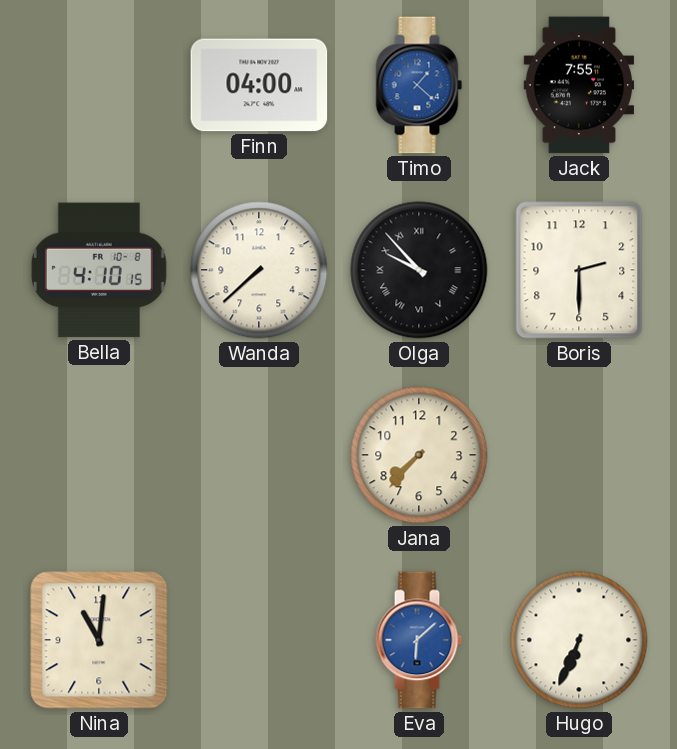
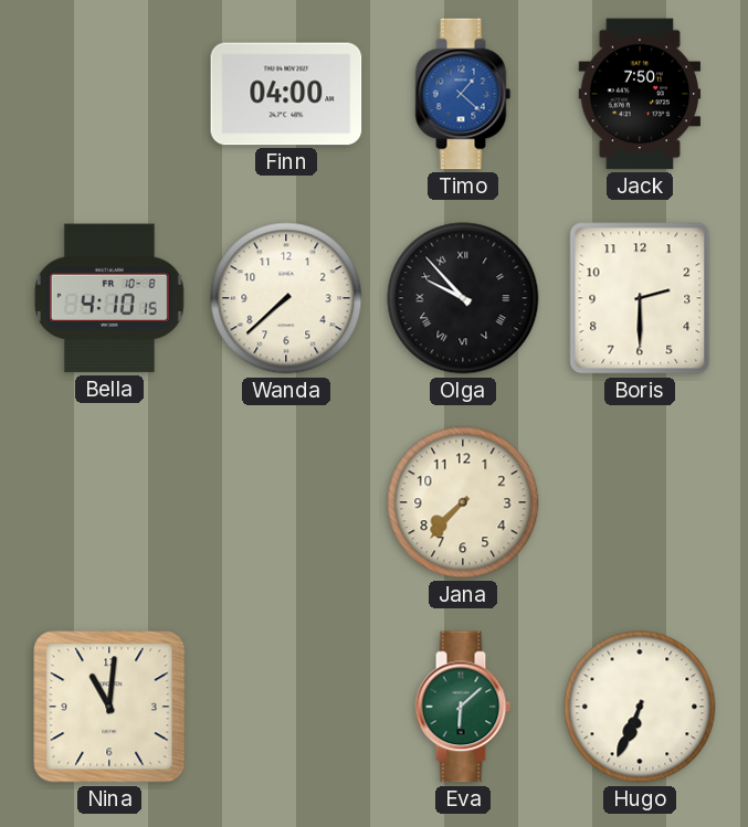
Jack: 7:55 -> 7:50
Eva dial: blue -> green
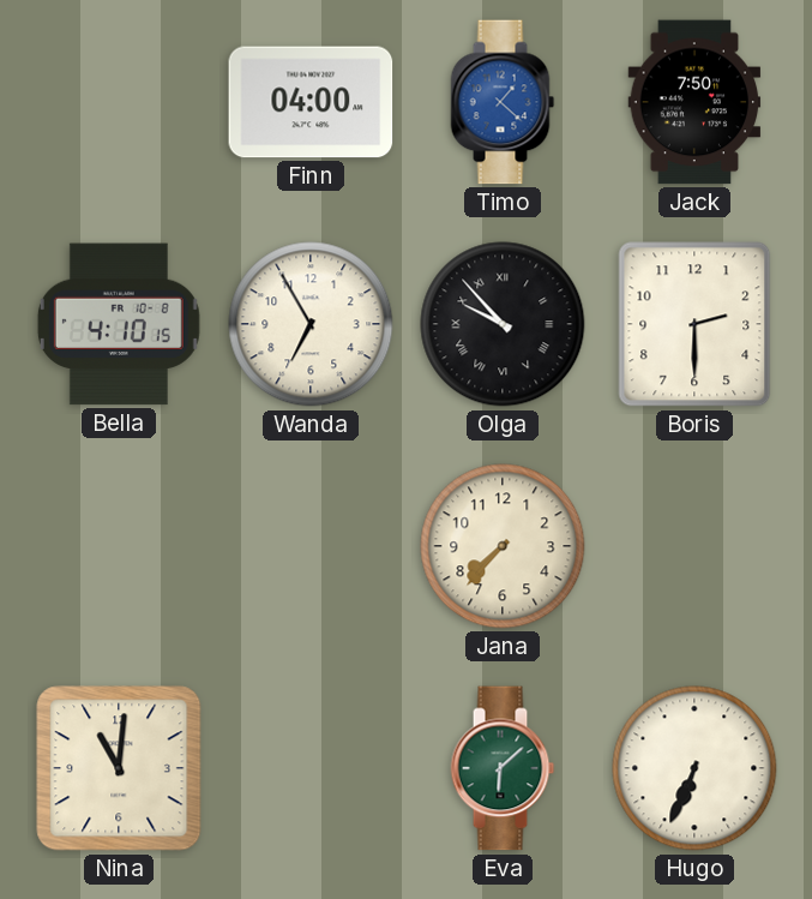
Wanda: 7:38 -> 6:55
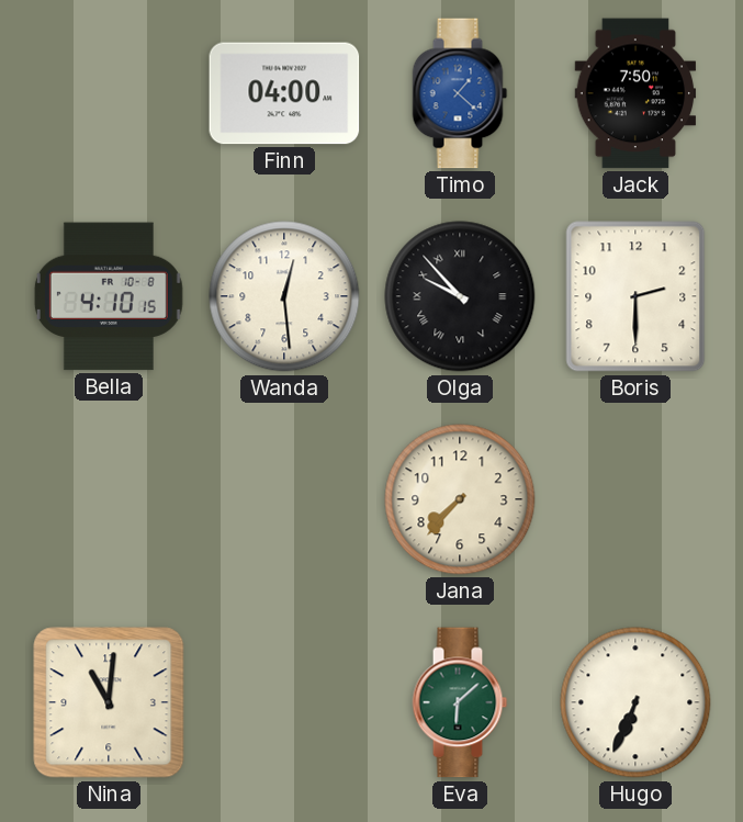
Wanda: 6:55 -> 12:29
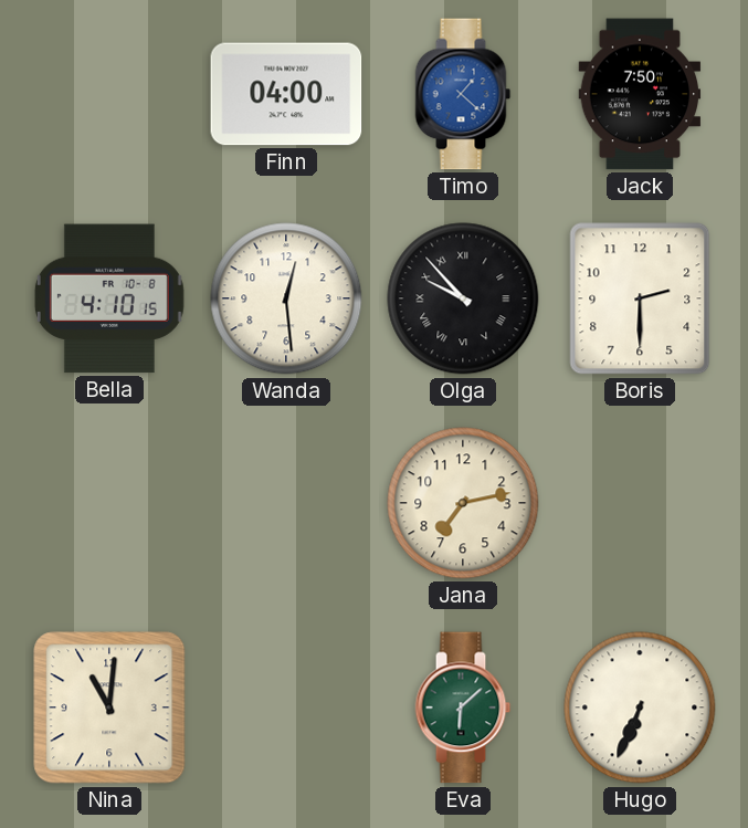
Jana: 7:37 -> 7:13
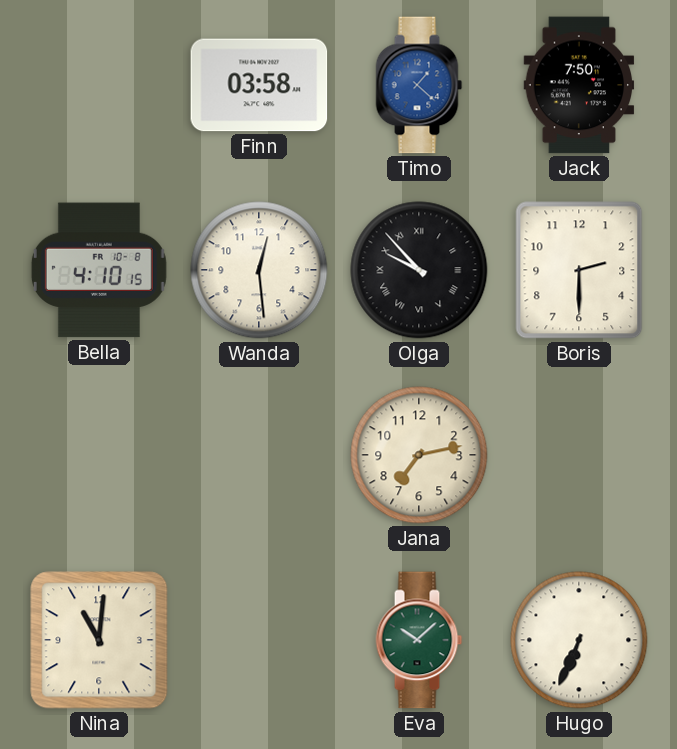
Finn: 04:00 -> 03:58
Eva: 6:08 -> 10:08
